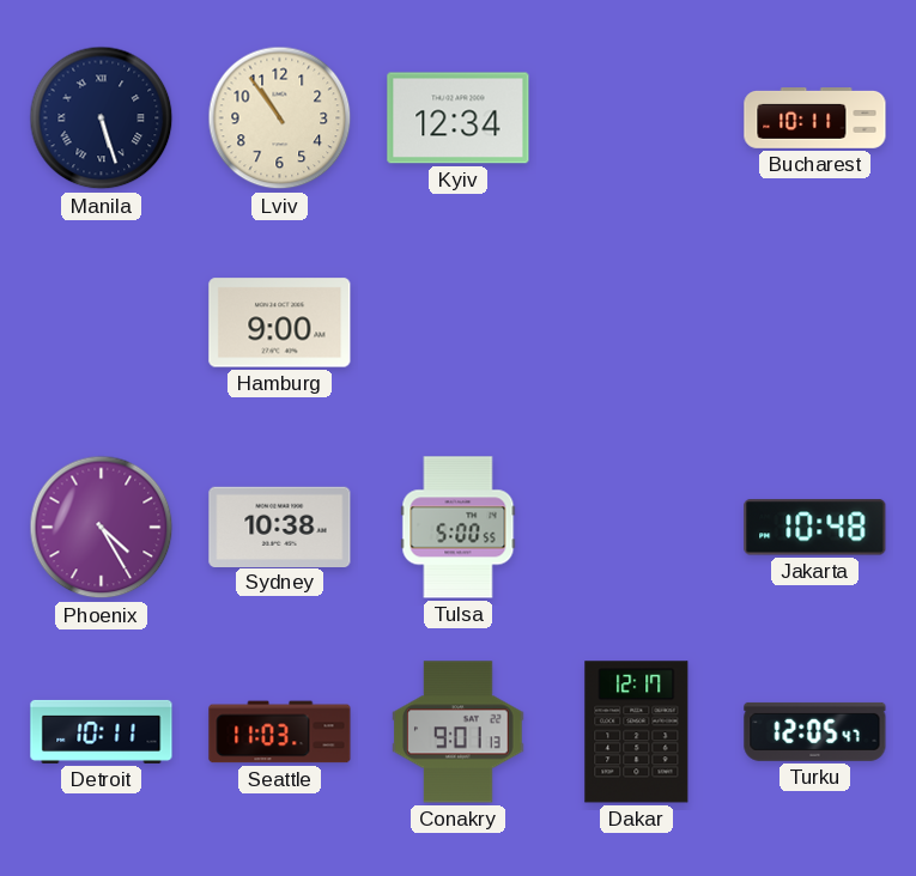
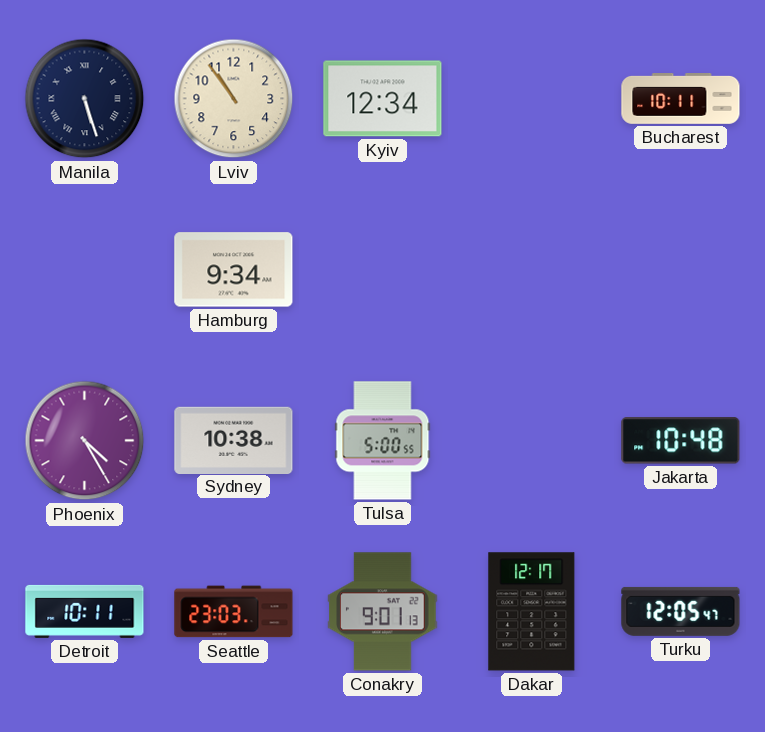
Hamburg: 9:00 -> 9:34
Seattle: 11:03 -> 23:03
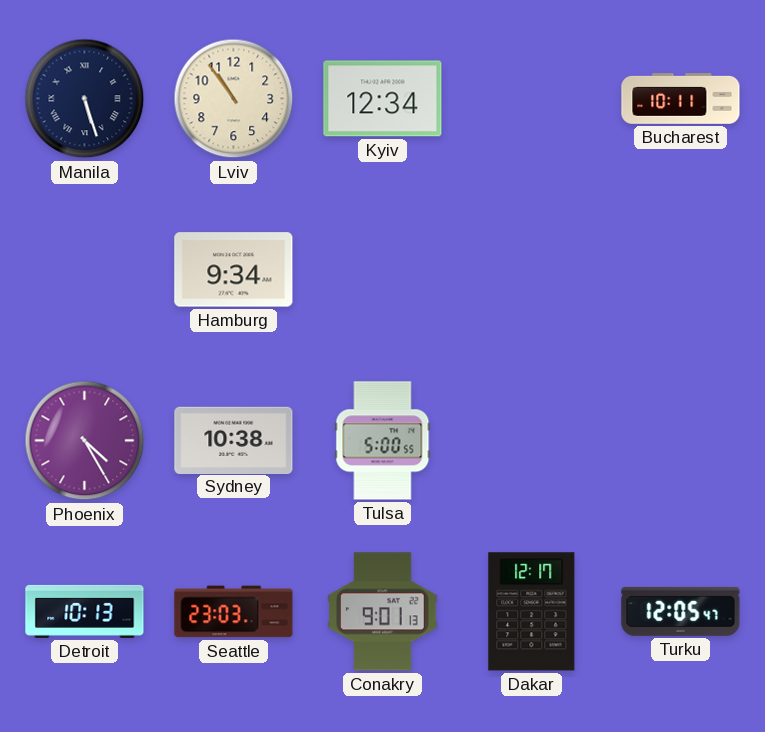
Jakarta: 10:48 -> none
Detroit: 10:11 -> 10:13
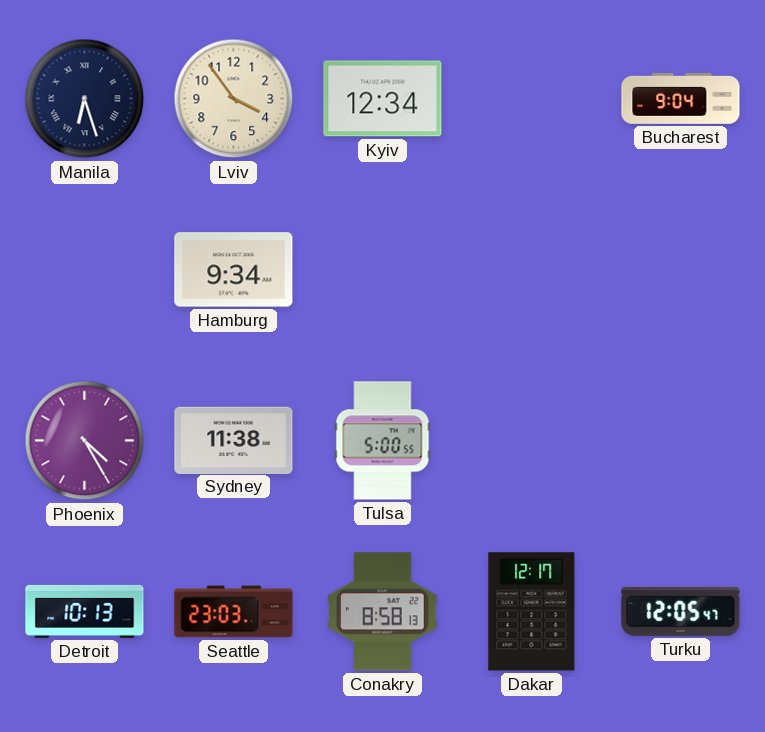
Manila: 5:27 -> 6:27
Lviv: 10:54 -> 3:54
Bucharest: 10:11 -> 9:04
Sydney: 10:38 -> 11:38
Conakry: 9:01 -> 8:58
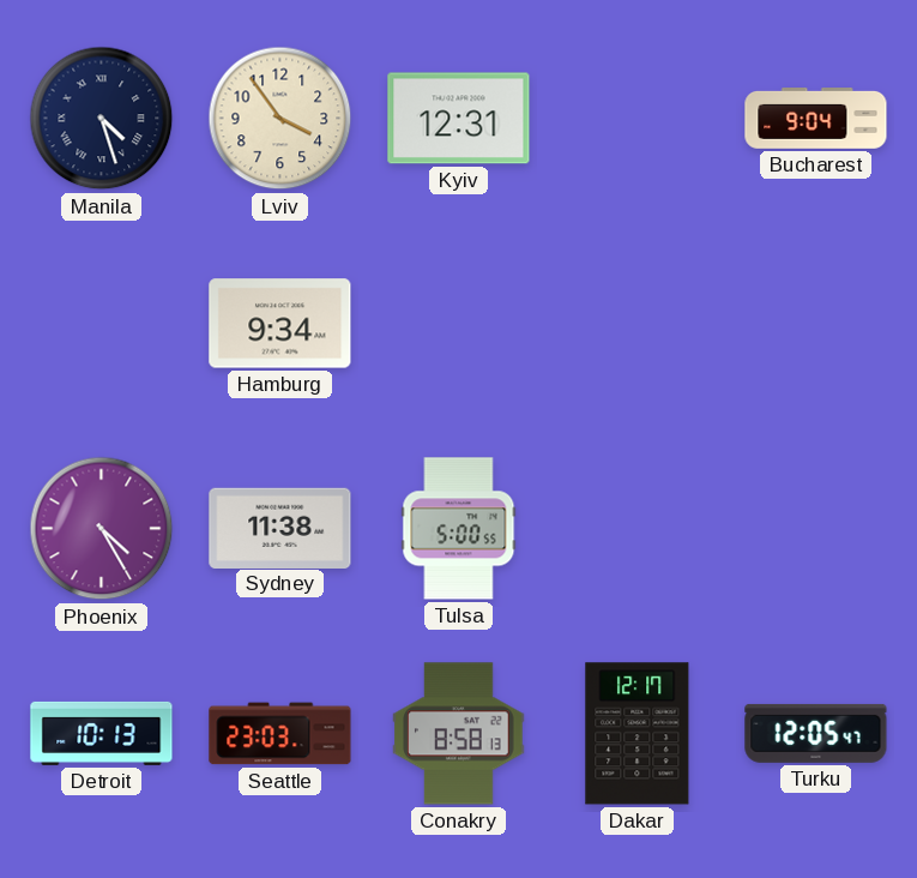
Manila: 6:27 -> 4:27
Kyiv: 12:34 -> 12:31
